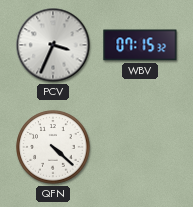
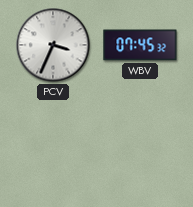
WBV: 07:15 -> 07:45
QFN: 4:22 -> none
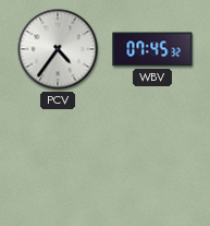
PCV: 3:34 -> 4:36
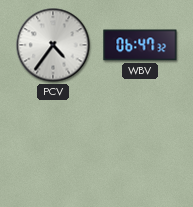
WBV: 07:45 -> 06:47
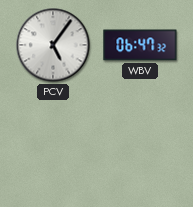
PCV: 4:36 -> 5:06
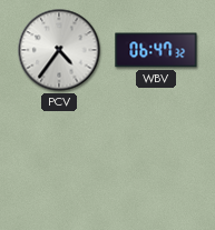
PCV: 5:06 -> 4:36
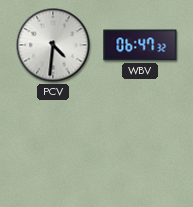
PCV: 4:36 -> 4:31
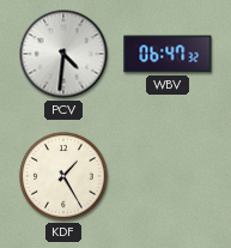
KDF: none -> 1:25
